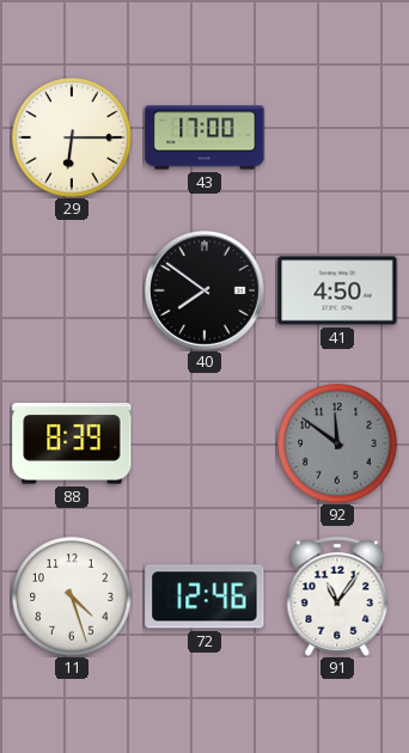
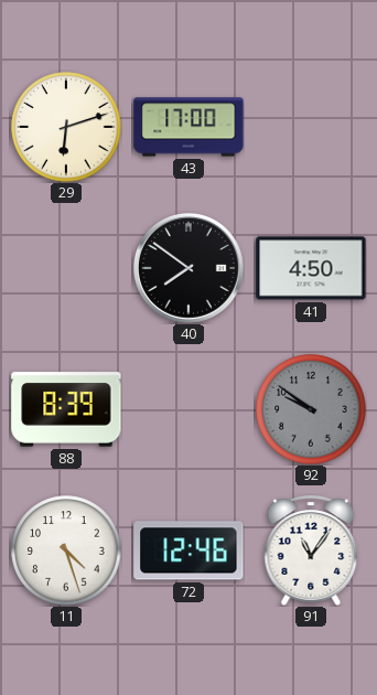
29: 6:15 -> 6:12
92: 11:51 -> 9:51
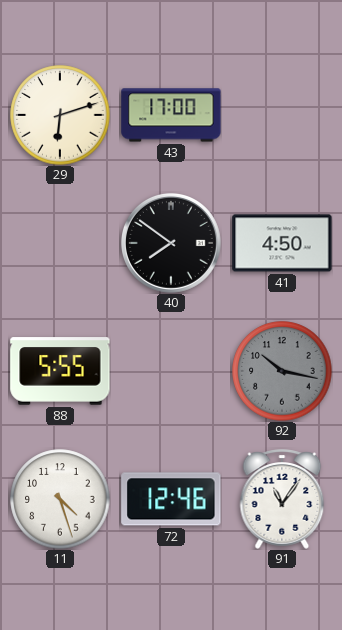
88: 8:39 -> 5:55
92: 9:51 -> 10:17
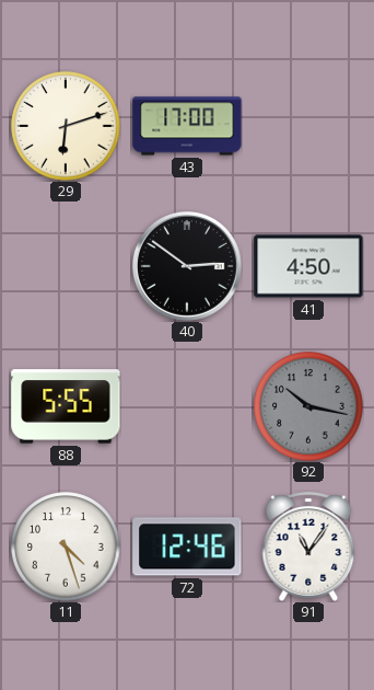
40: 7:51 -> 2:51
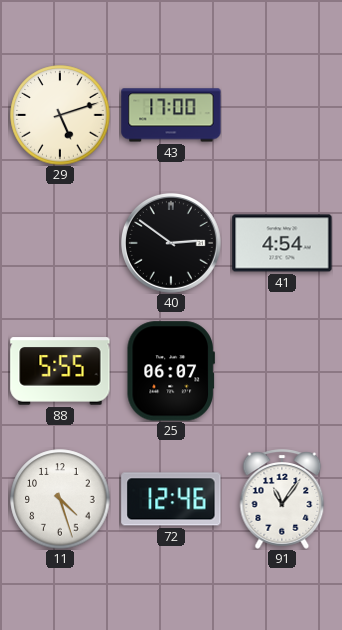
29: 6:12 -> 5:12
41: 4:50 -> 4:54
25: none -> 06:07
92: 10:17 -> none
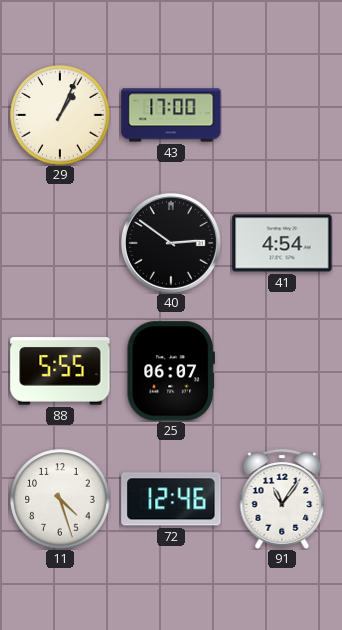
29: 5:12 -> 1:04
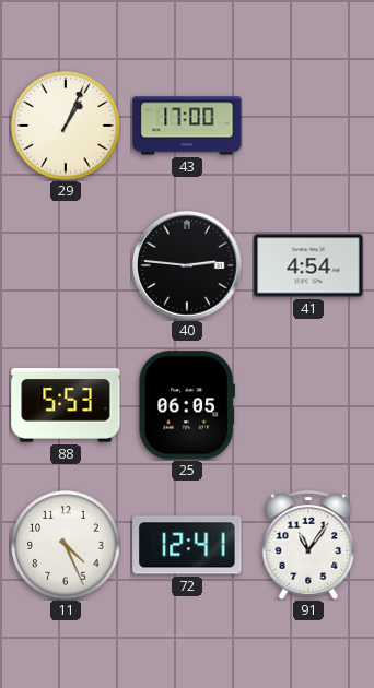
40: 2:51 -> 2:46
88: 5:55 -> 5:53
25: 06:07 -> 06:05
11: 4:27 -> 4:26
72: 12:46 -> 12:41
